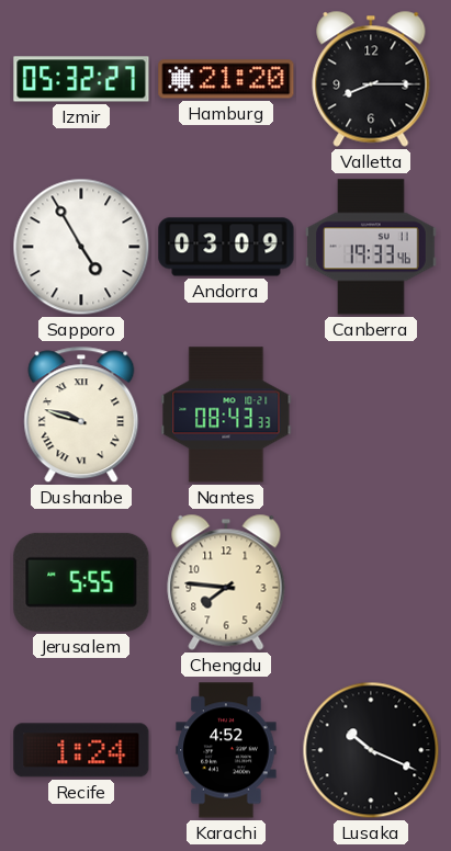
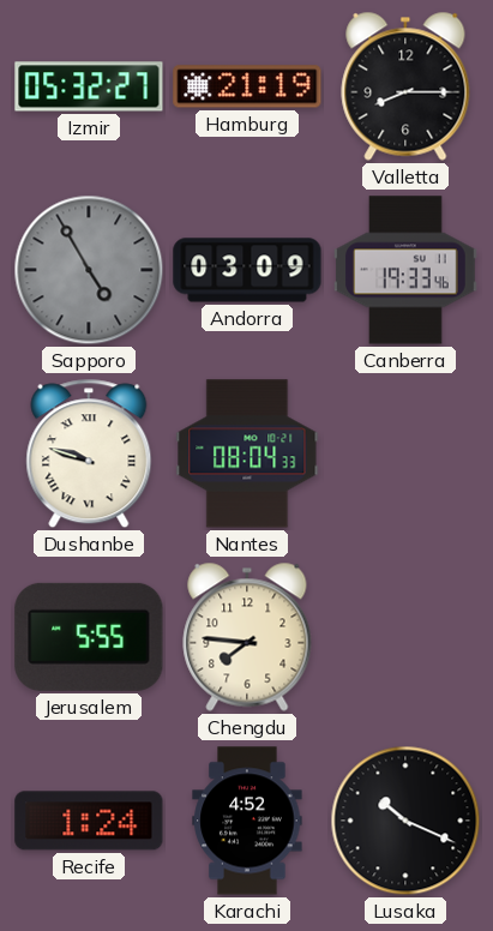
Hamburg: 21:20 -> 21:19
Sapporo dial: white -> grey
Nantes: 08:43 -> 08:04
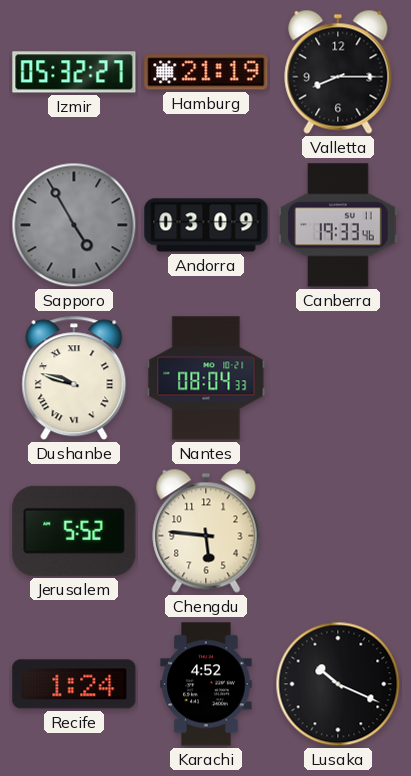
Jerusalem: 5:55 -> 5:52
Chengdu: 7:46 -> 5:46
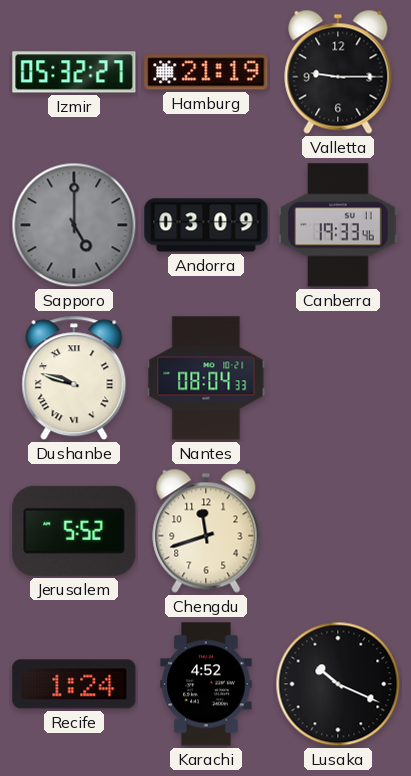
Valletta: 8:15 -> 9:15
Sapporo: 4:55 -> 5:00
Chengdu: 5:46 -> 11:42
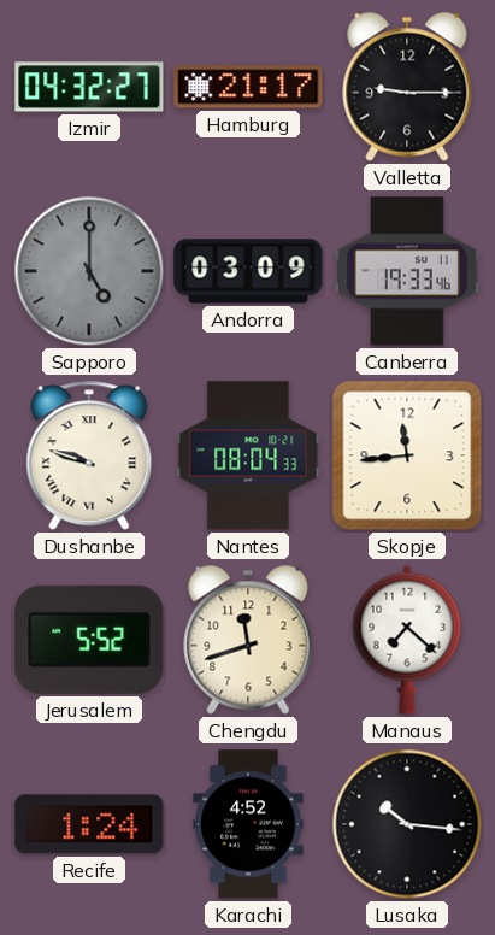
Izmir: 05:32 -> 04:32
Hamburg: 21:19 -> 21:17
Skopje: none -> 11:44
Manaus: none -> 7:22
Lusaka: 10:19 -> 10:16
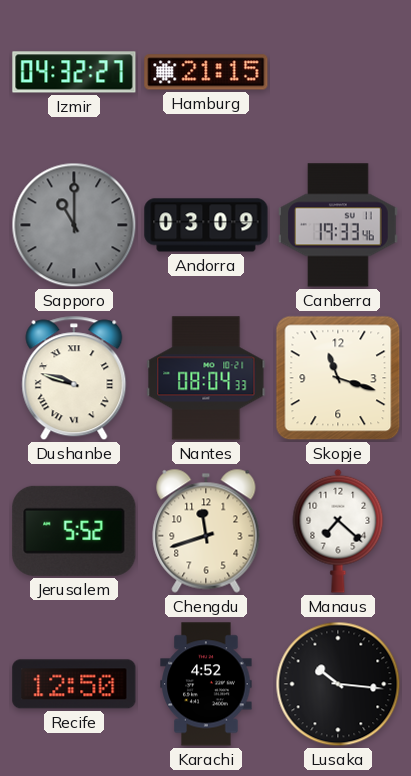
Hamburg: 21:17 -> 21:15
Valletta: 9:15 -> none
Sapporo: 5:00 -> 11:00
Skopje: 11:44 -> 11:18
Recife: 1:24 -> 12:50
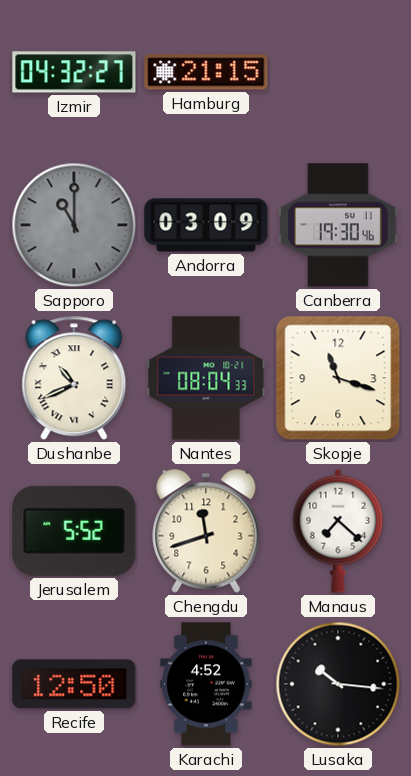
Canberra: 19:33 -> 19:30
Dushanbe: 9:48 -> 10:41
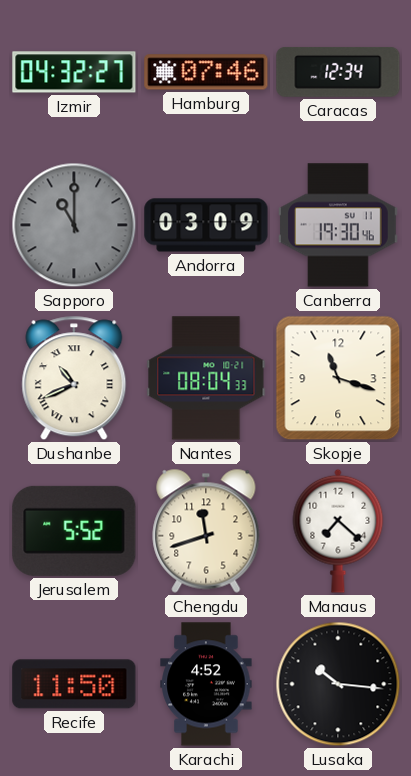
Hamburg: 21:15 -> 07:46
Caracas: none -> 12:34
Recife: 12:50 -> 11:50
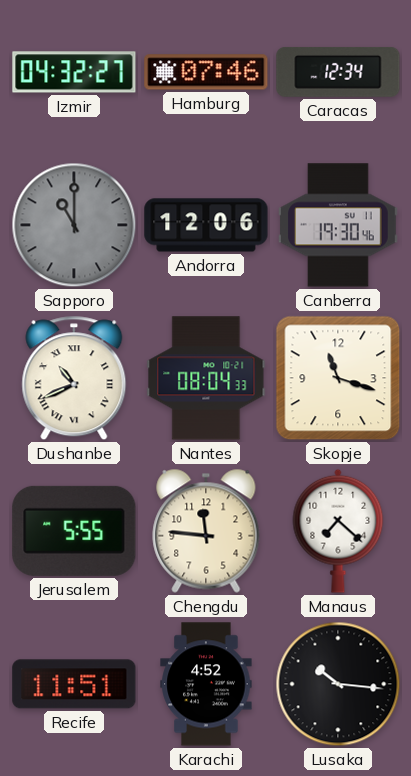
Andorra: 03:09 -> 12:06
Jerusalem: 5:52 -> 5:55
Chengdu: 11:42 -> 11:46
Recife: 11:50 -> 11:51
